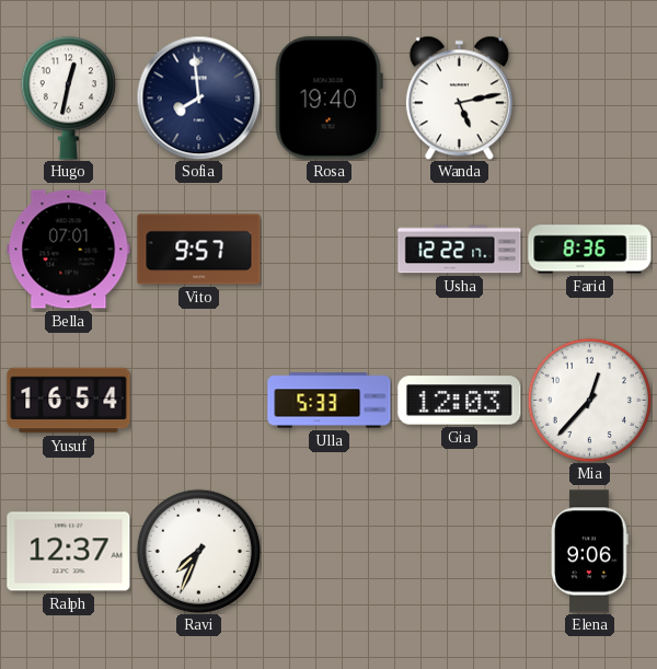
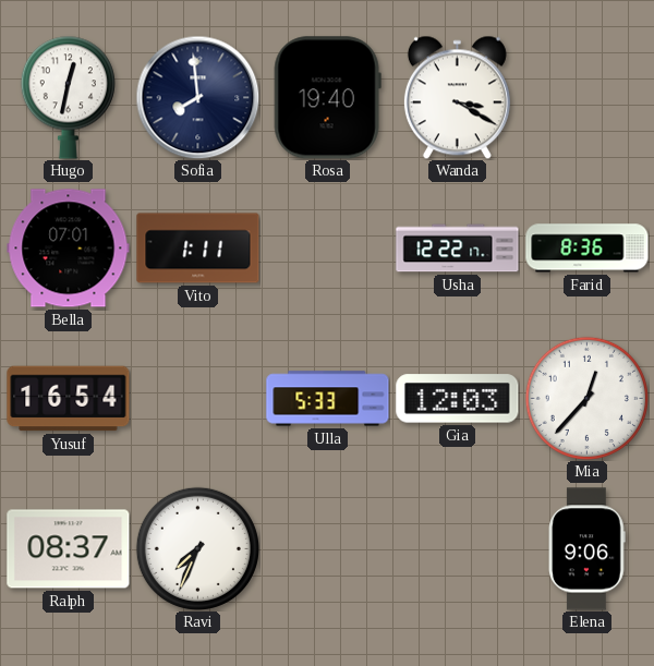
Wanda: 5:13 -> 3:20
Vito: 9:57 -> 1:11
Ralph: 12:37 -> 08:37
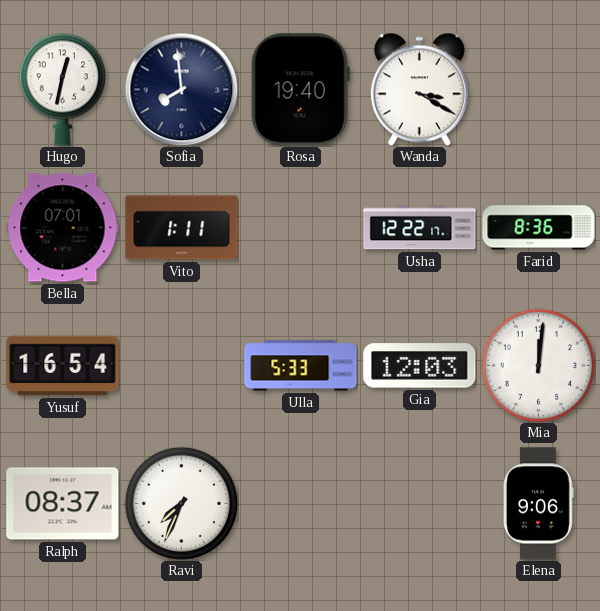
Mia: 12:37 -> 12:01
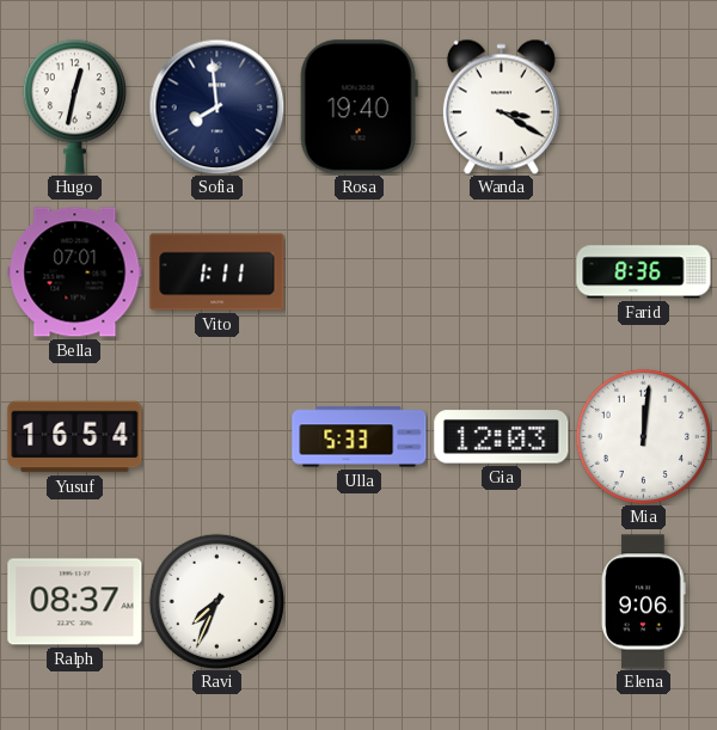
Usha: 12:22 -> none
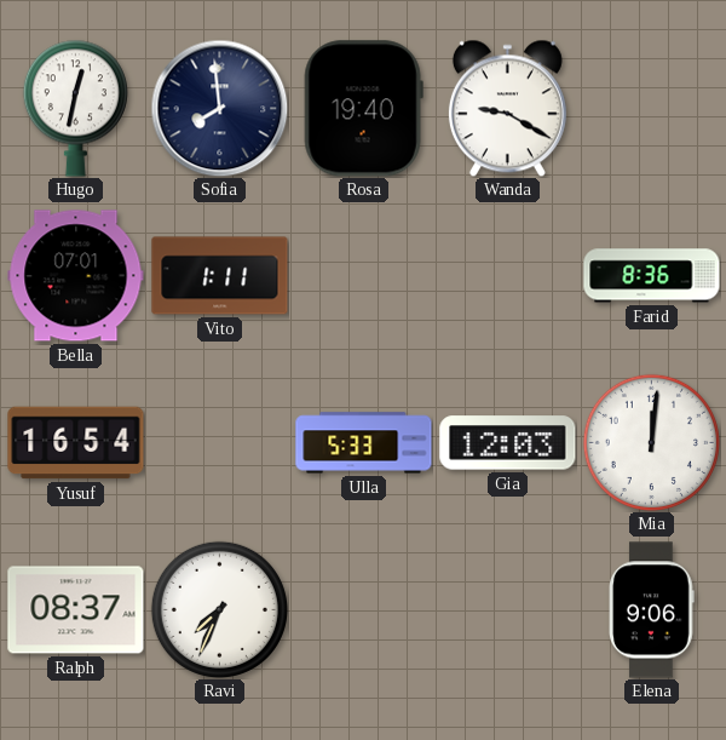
Wanda: 3:20 -> 9:20
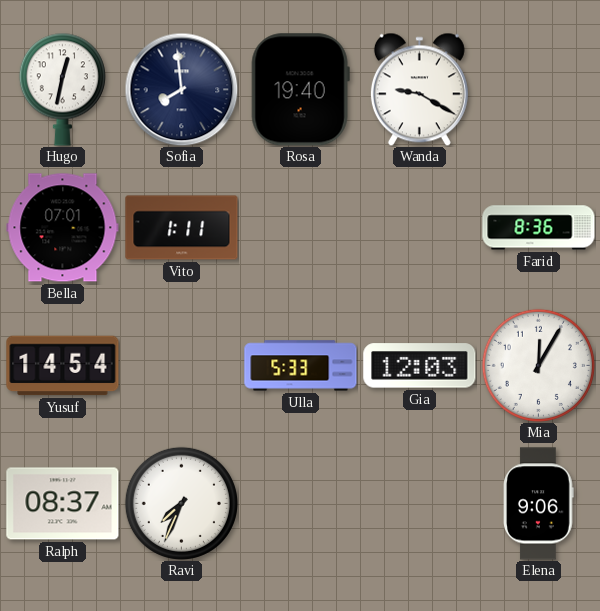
Yusuf: 16:54 -> 14:54
Mia: 12:01 -> 12:05
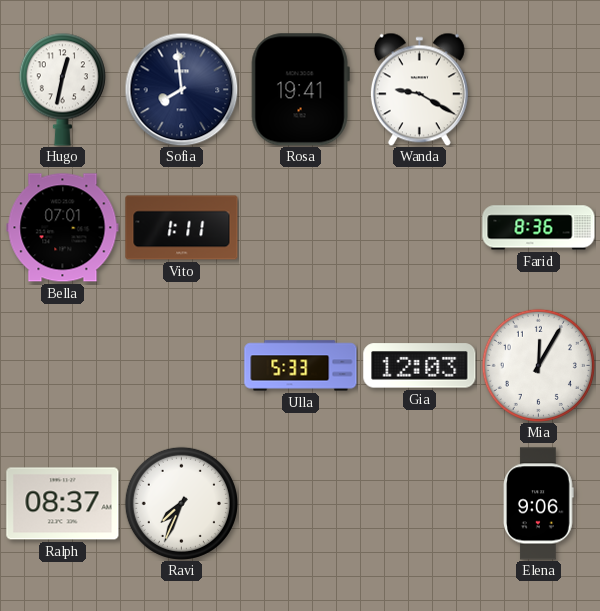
Rosa: 19:40 -> 19:41
Yusuf: 14:54 -> none
